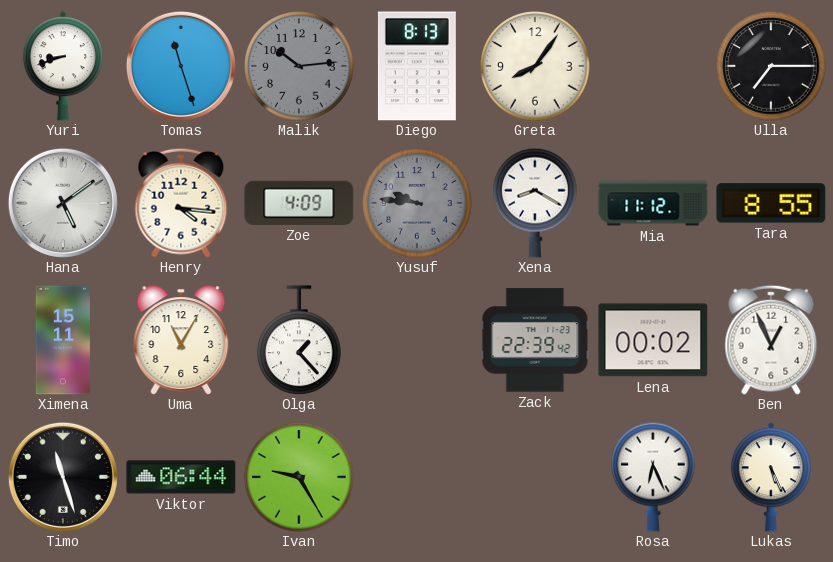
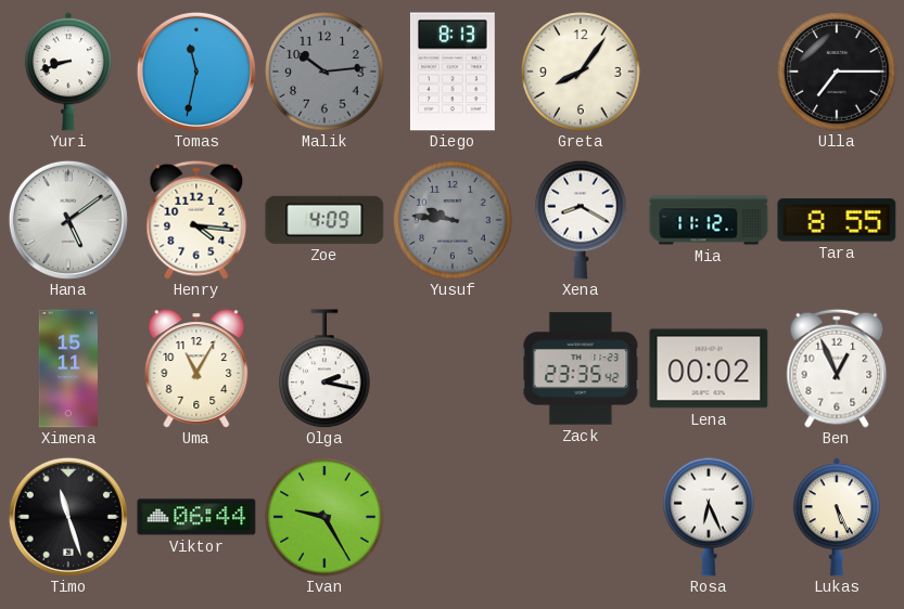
Tomas: 11:27 -> 11:32
Olga: 1:23 -> 2:17
Zack: 22:39 -> 23:35
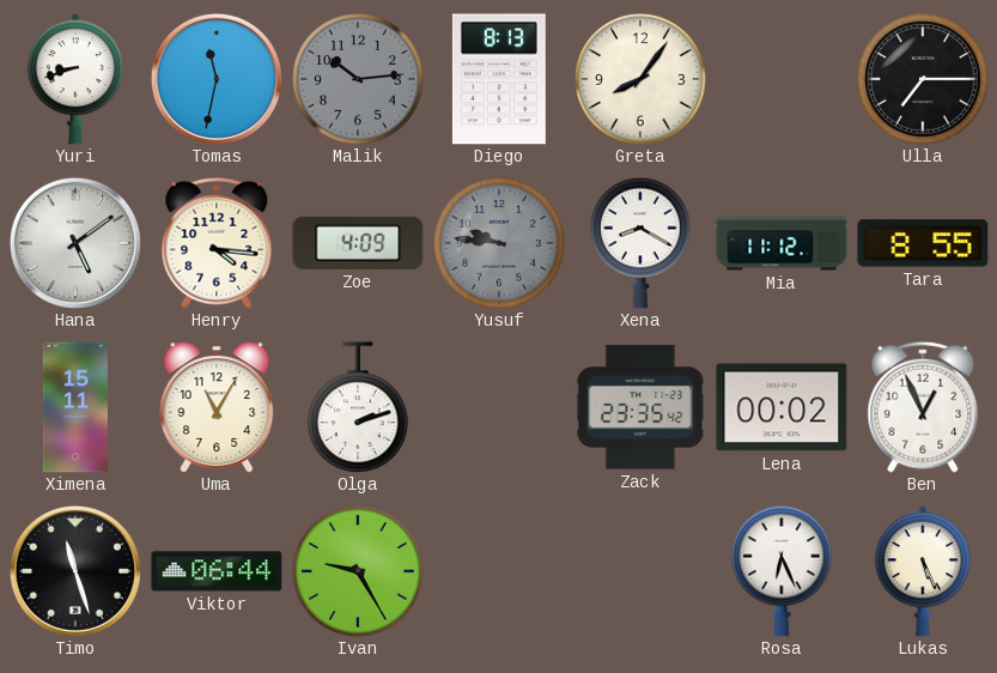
Olga: 2:17 -> 2:12
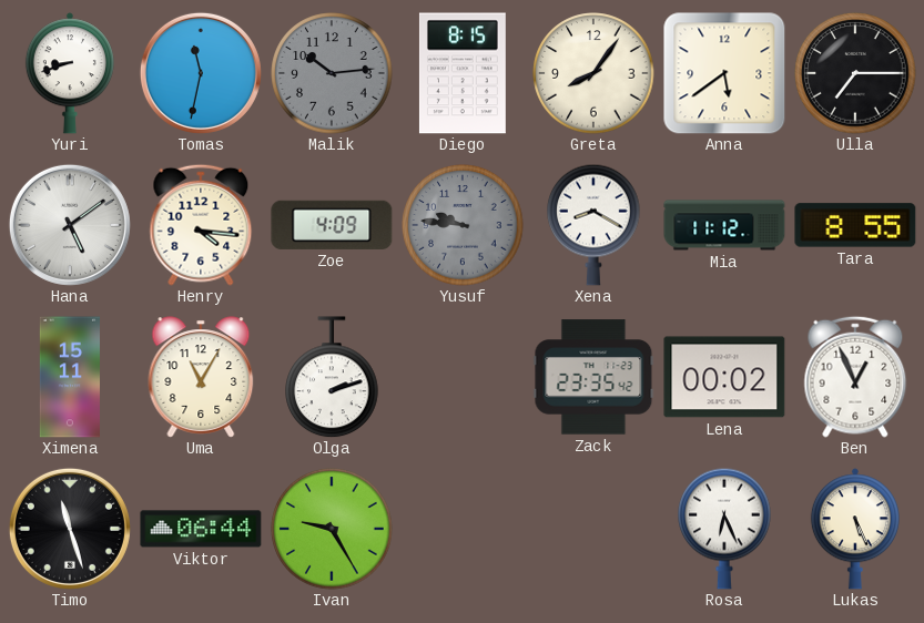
Diego: 8:13 -> 8:15
Anna: none -> 5:39
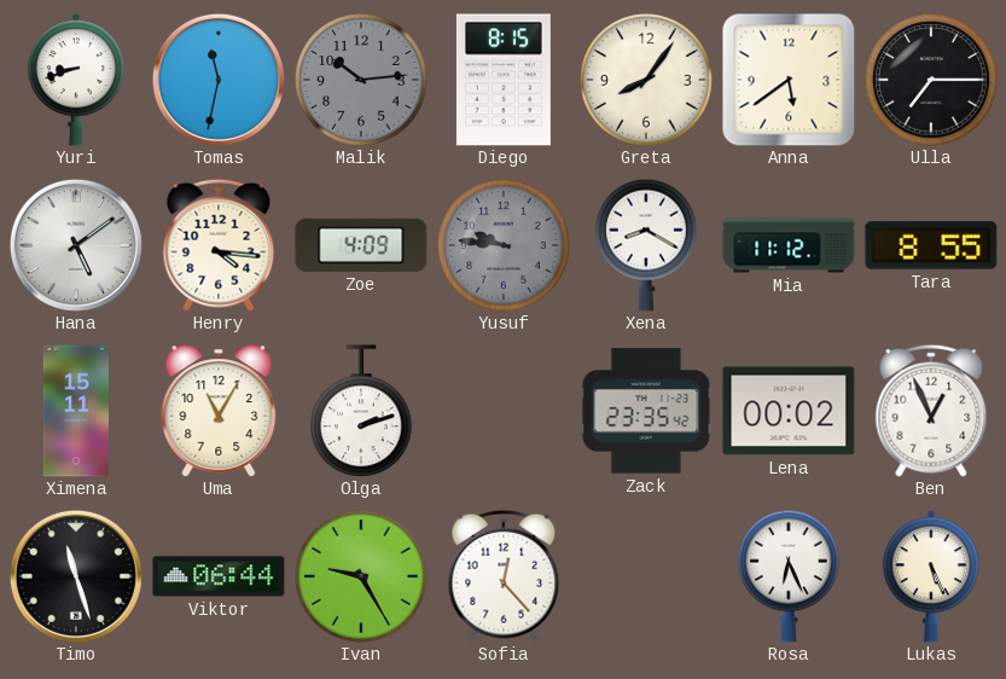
Sofia: none -> 12:23
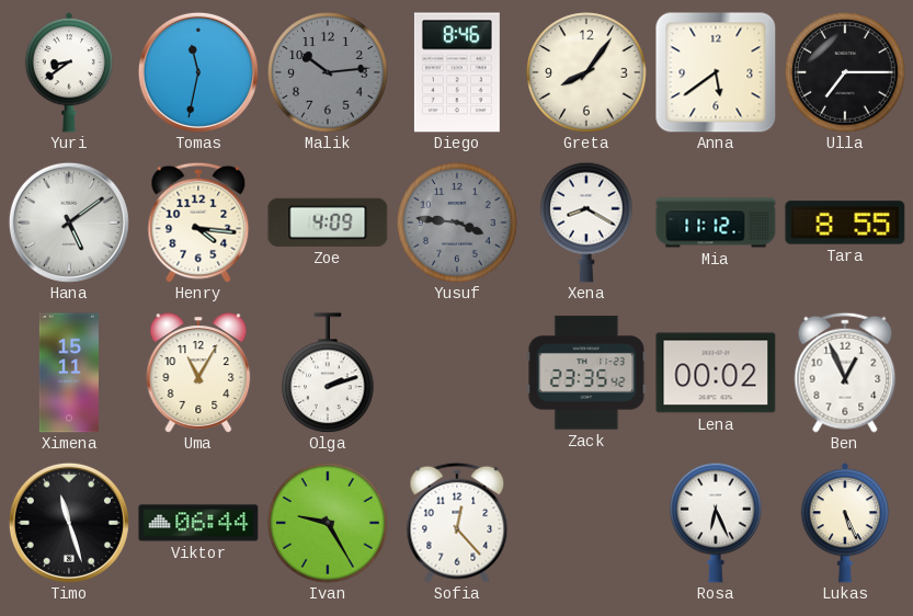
Yuri: 8:42 -> 8:39
Diego: 8:15 -> 8:46
Yusuf: 9:46 -> 3:46
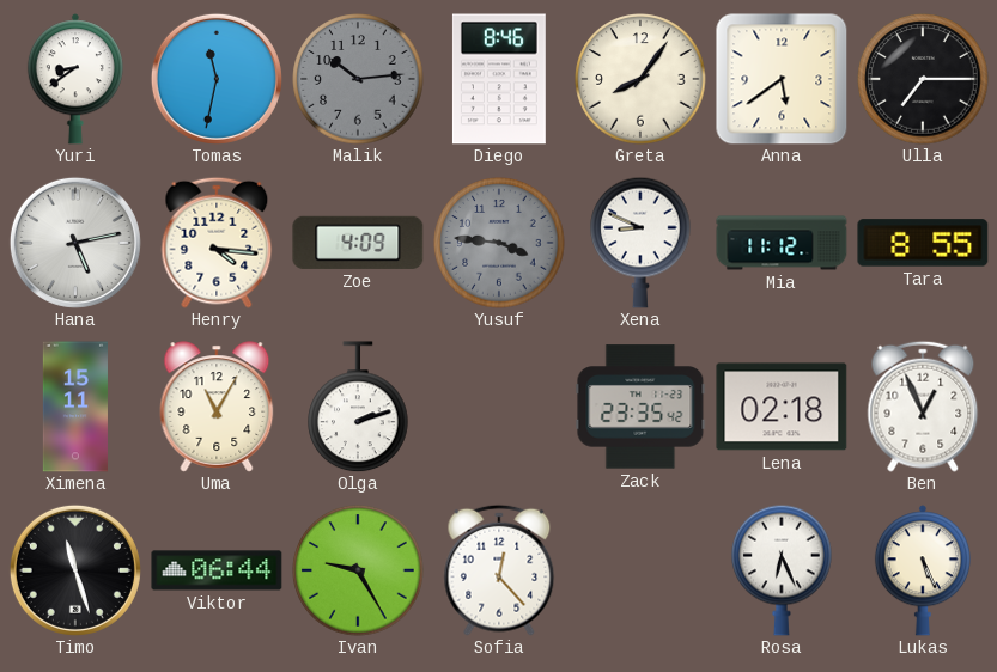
Hana: 5:09 -> 5:13
Xena: 8:20 -> 8:49
Lena: 00:02 -> 02:18
